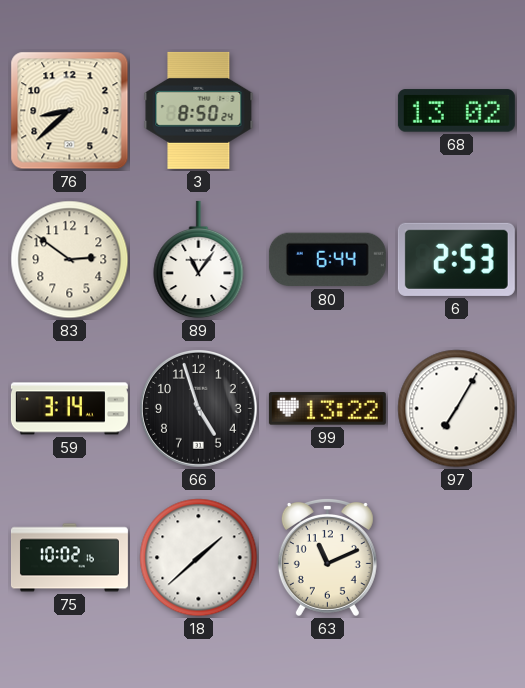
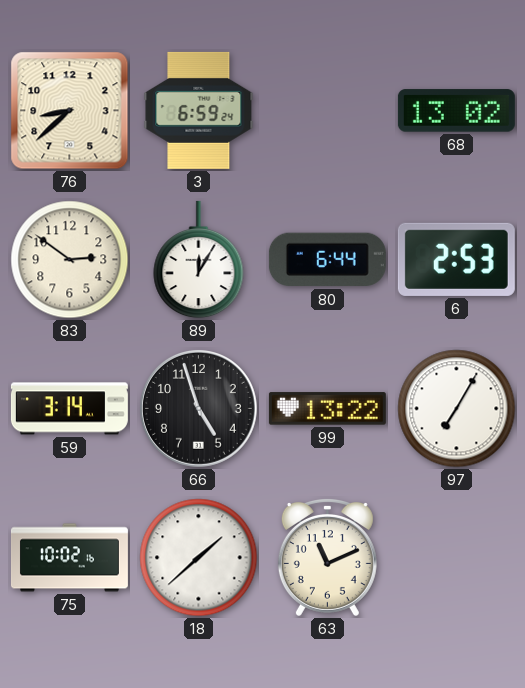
3: 8:50 -> 6:59
89: 11:06 -> 12:05
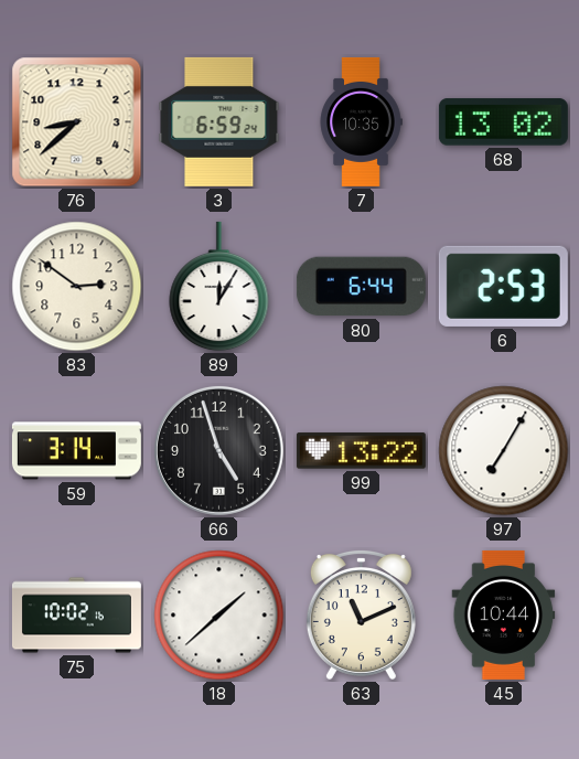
7: none -> 10:35
45: none -> 10:44
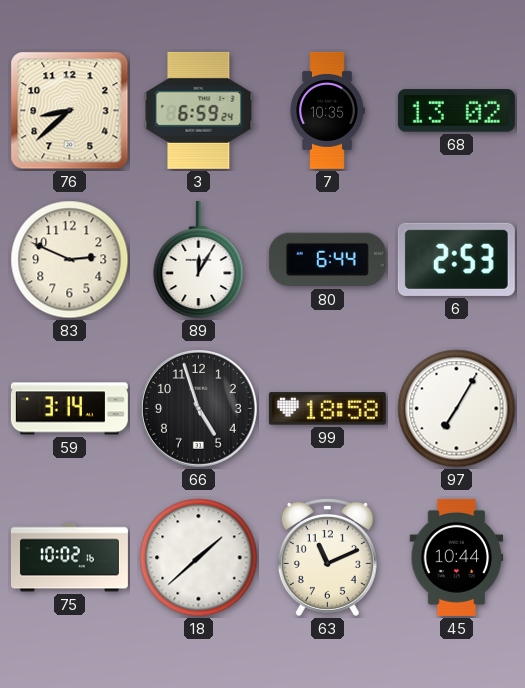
83: 2:51 -> 2:49
99: 13:22 -> 18:58
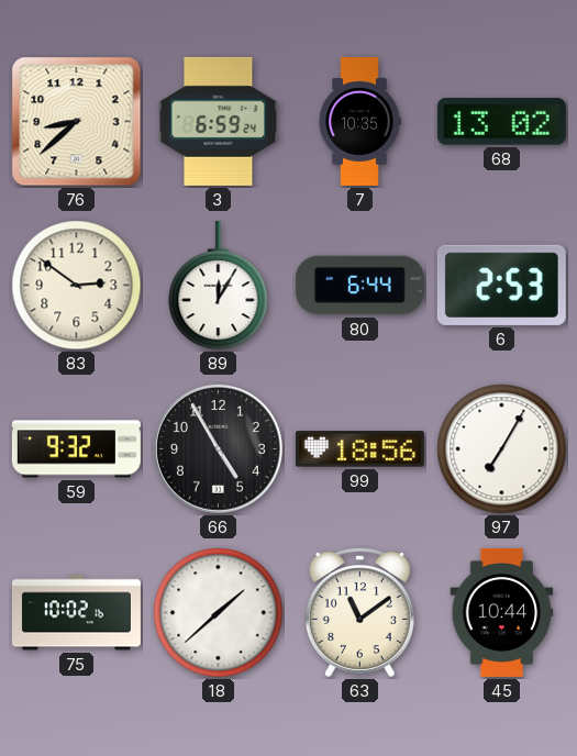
83: 2:49 -> 2:51
59: 3:14 -> 9:32
66: 4:57 -> 4:55
99: 18:58 -> 18:56
63: 11:11 -> 11:09
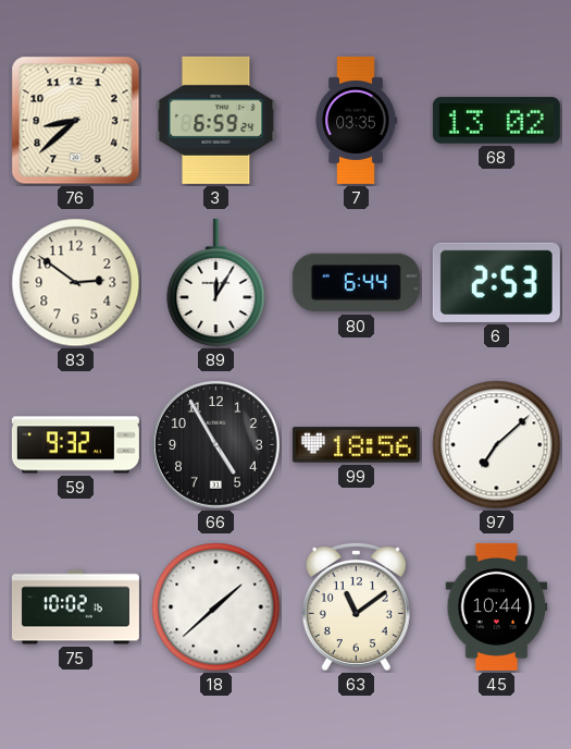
7: 10:35 -> 03:35
97: 7:05 -> 7:08
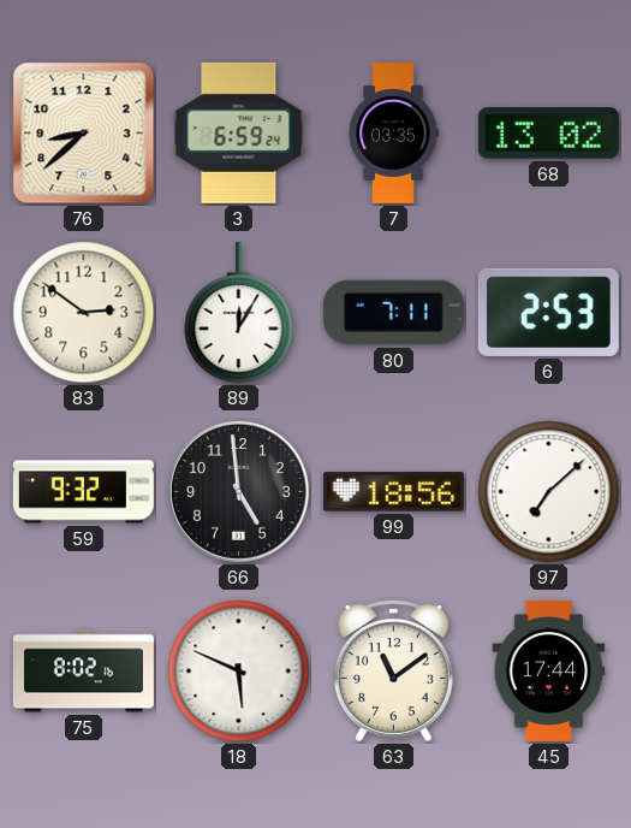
80: 6:44 -> 7:11
66: 4:55 -> 4:59
75: 10:02 -> 8:02
18: 1:38 -> 5:49
45: 10:44 -> 17:44
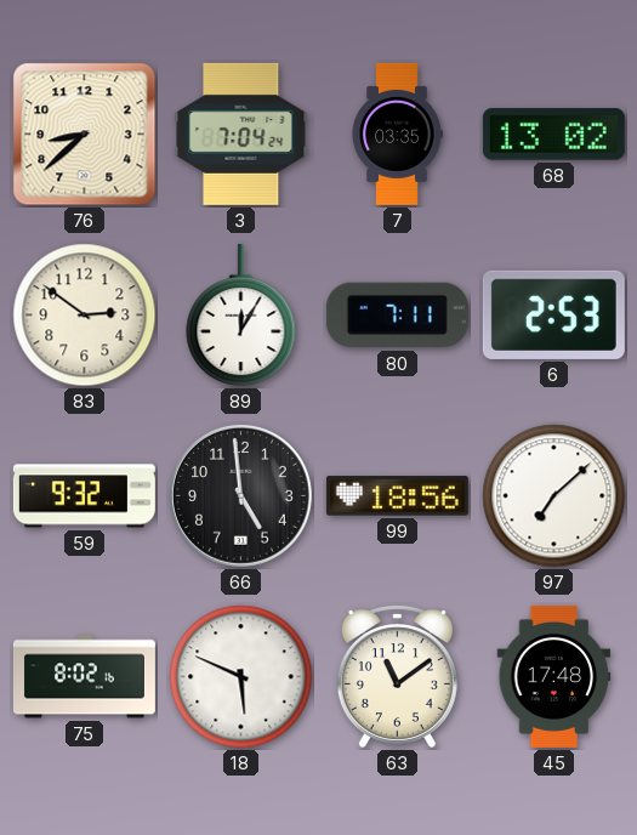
3: 6:59 -> 7:04
45: 17:44 -> 17:48
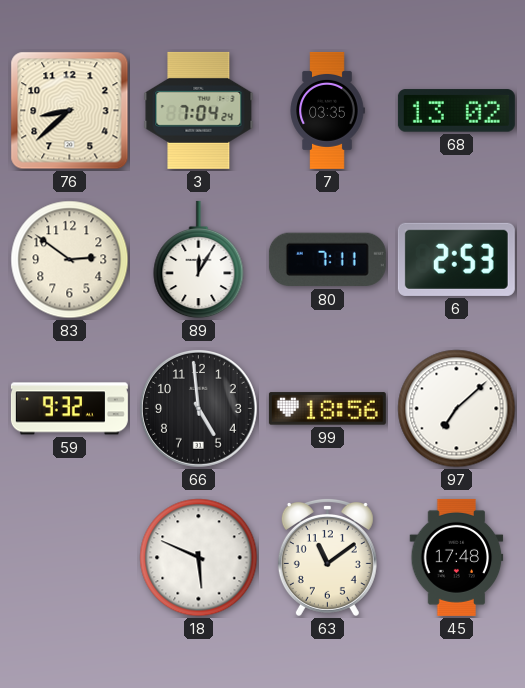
75: 8:02 -> none
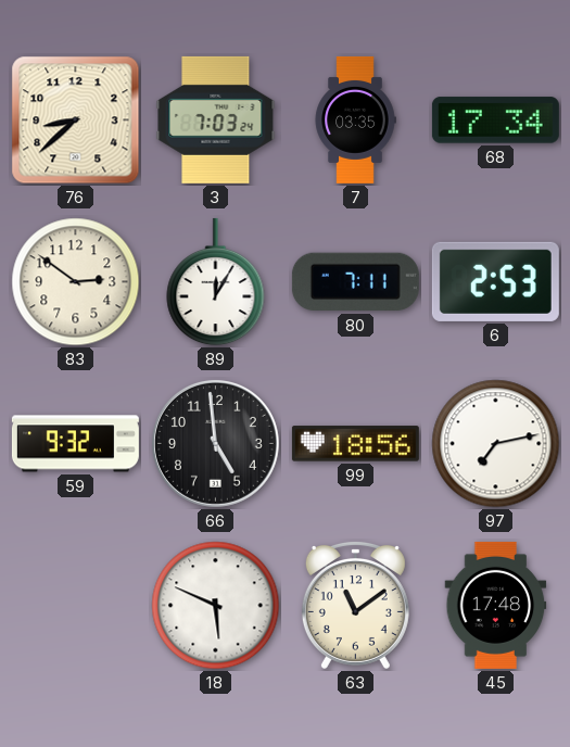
3: 7:04 -> 7:03
68: 13:02 -> 17:34
97: 7:08 -> 7:13
